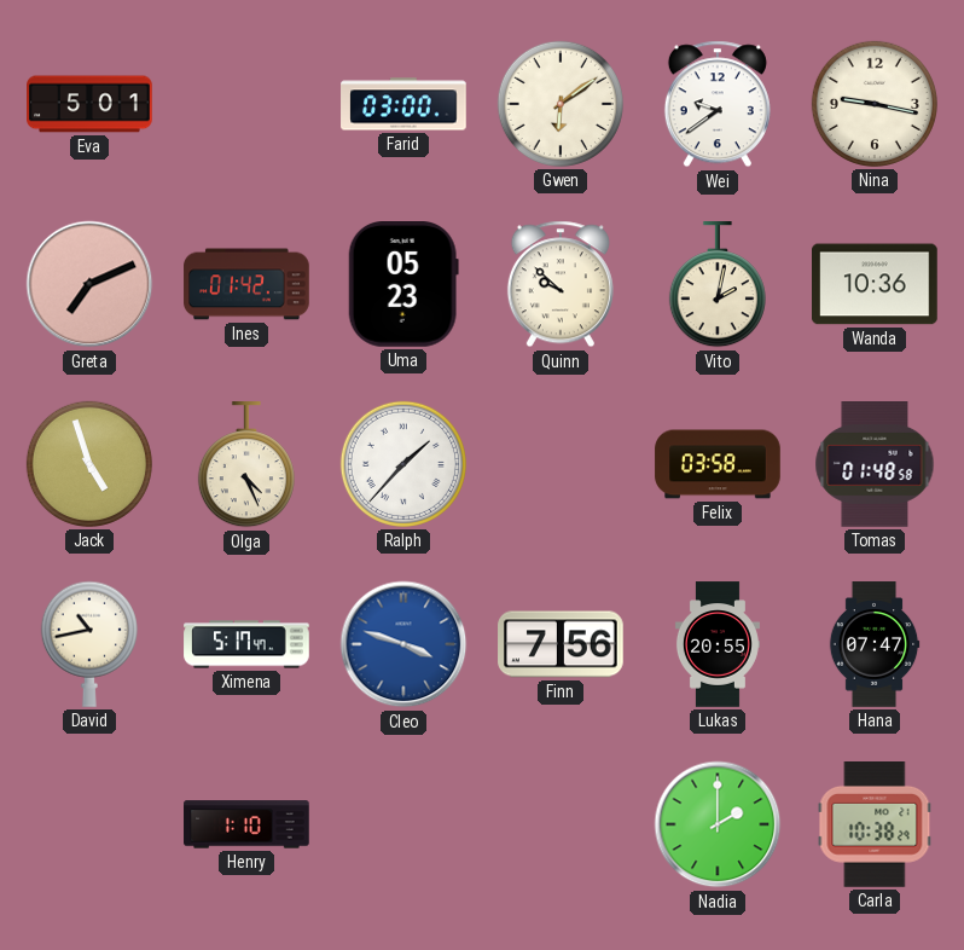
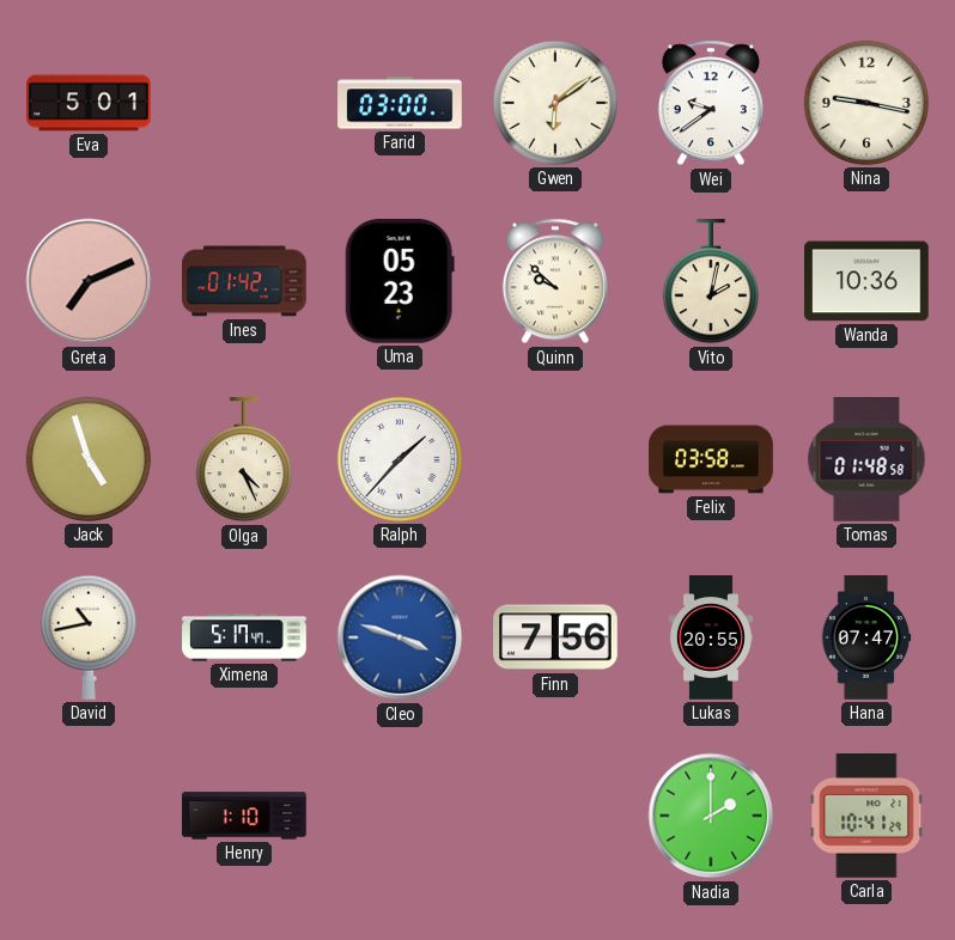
Carla: 10:38 -> 10:41
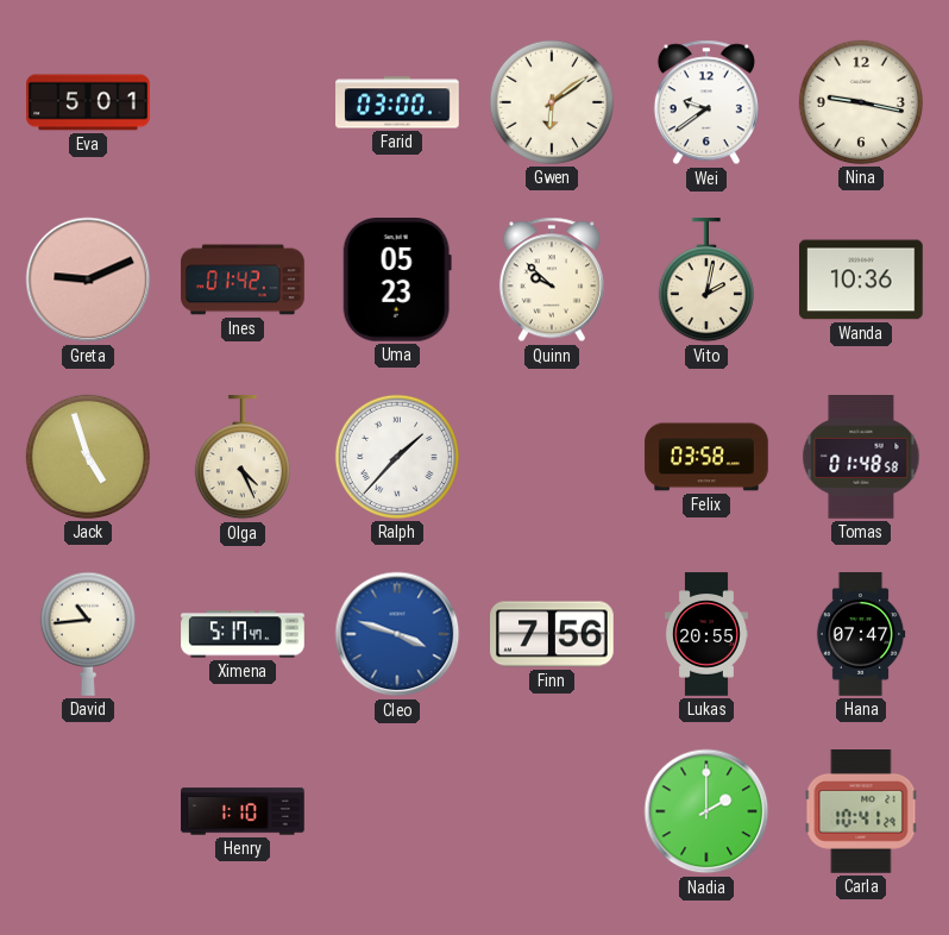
Greta: 7:11 -> 9:11
David: 10:43 -> 10:44
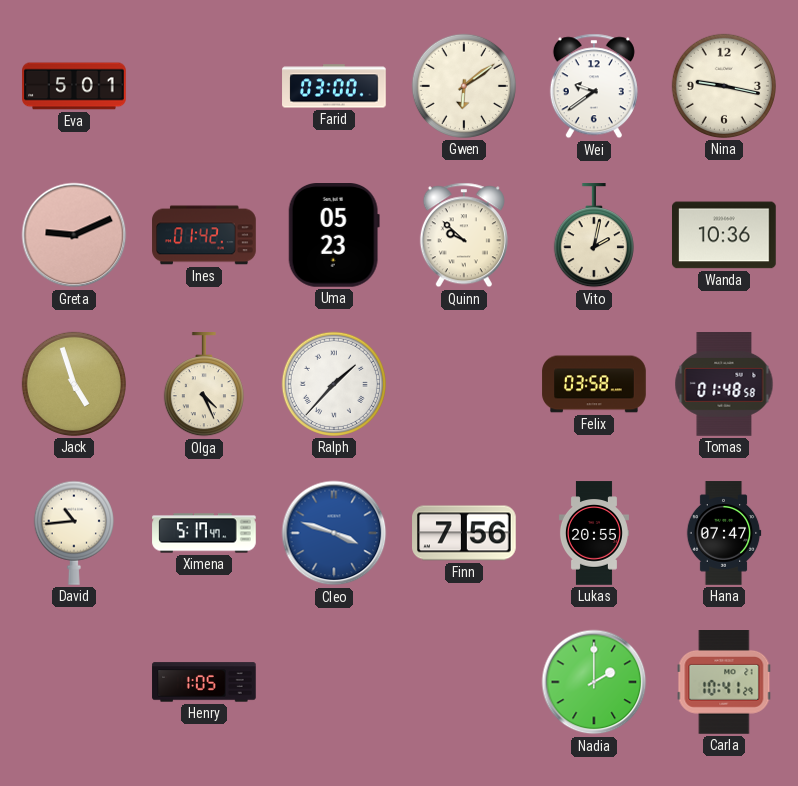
Henry: 1:10 -> 1:05
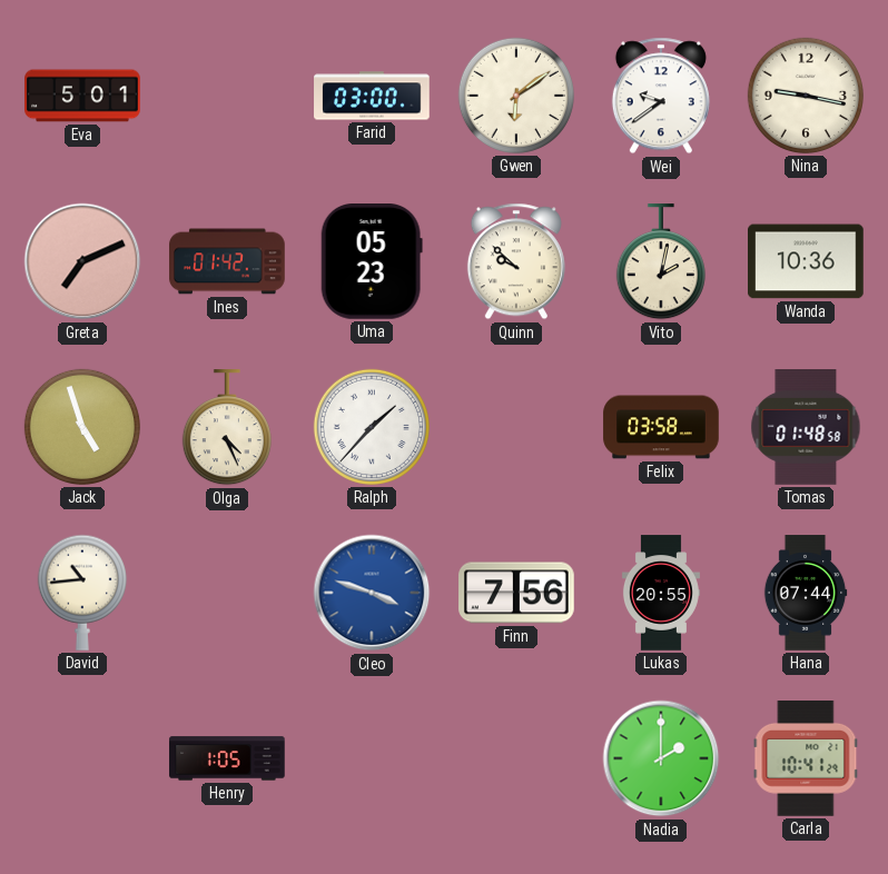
Greta: 9:11 -> 7:11
Ximena: 5:17 -> none
Hana: 07:47 -> 07:44
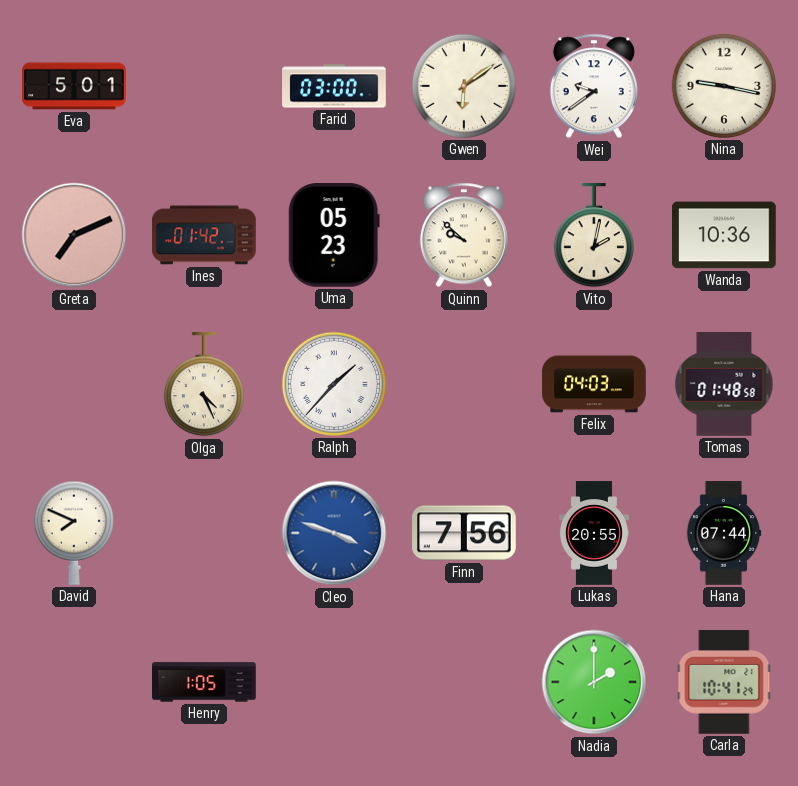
Jack: 4:57 -> none
Felix: 03:58 -> 04:03
David: 10:44 -> 7:49
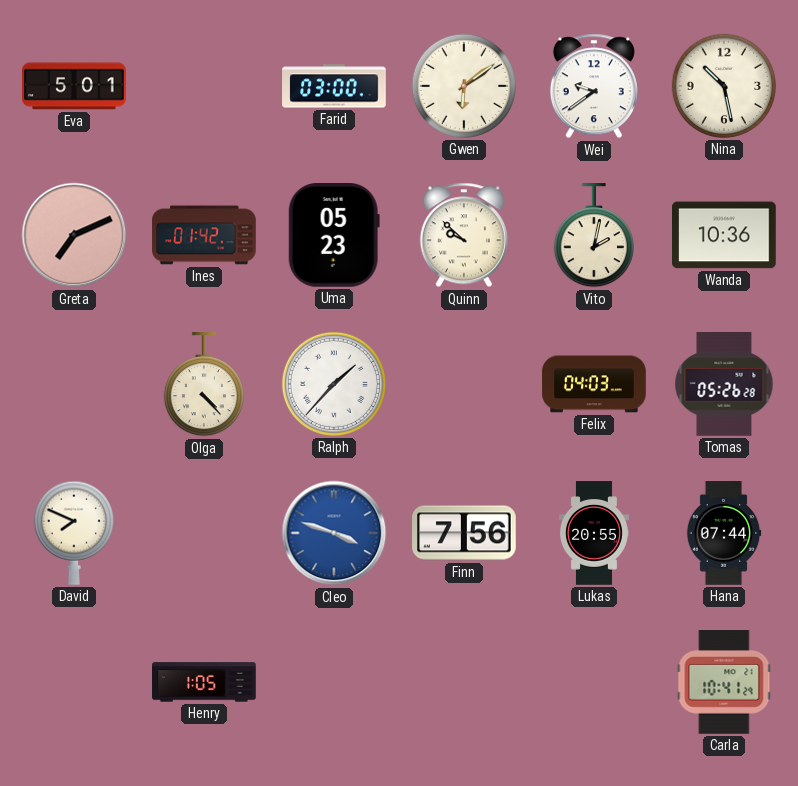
Nina: 9:17 -> 10:28
Olga: 4:26 -> 4:23
Tomas: 01:48 -> 05:26
Nadia: 2:00 -> none
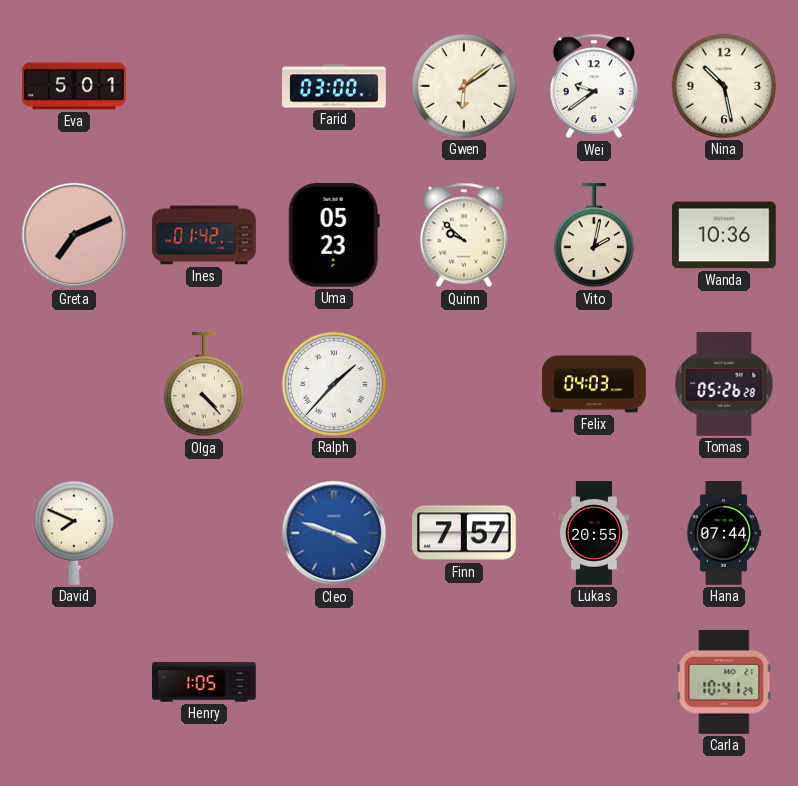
Finn: 7:56 -> 7:57
